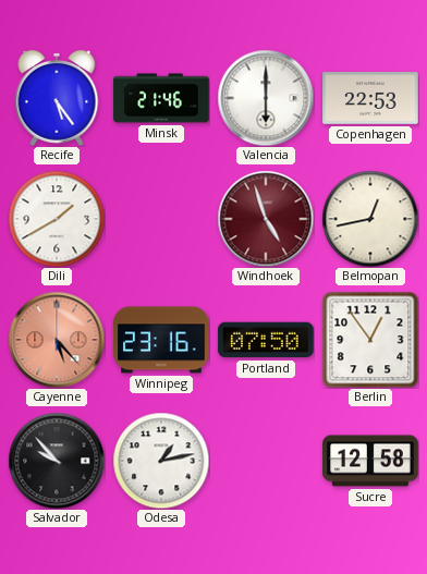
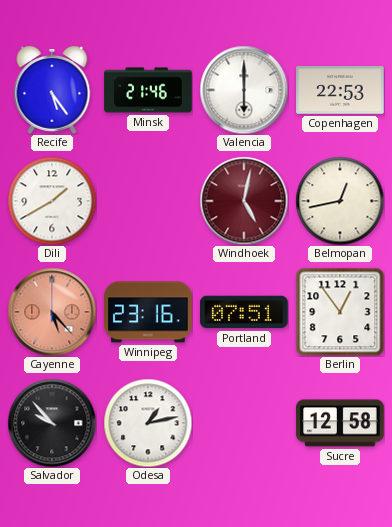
Windhoek: 4:57 -> 5:02
Portland: 07:50 -> 07:51
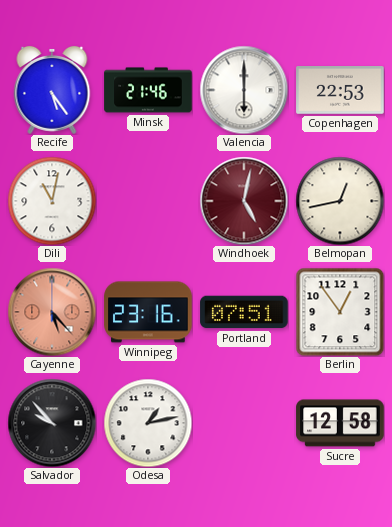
Dili: 1:40 -> 11:02
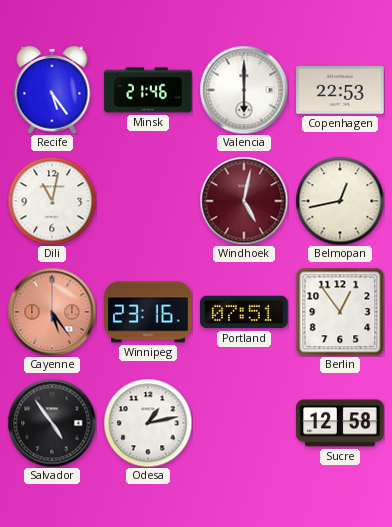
Cayenne: 5:23 -> 5:24
Salvador: 9:53 -> 4:54
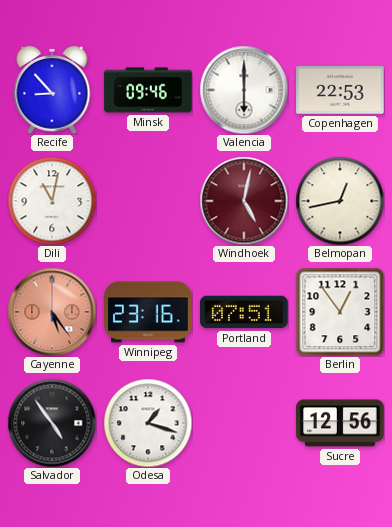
Recife: 5:24 -> 8:53
Minsk: 21:46 -> 09:46
Odesa: 1:13 -> 1:18
Sucre: 12:58 -> 12:56
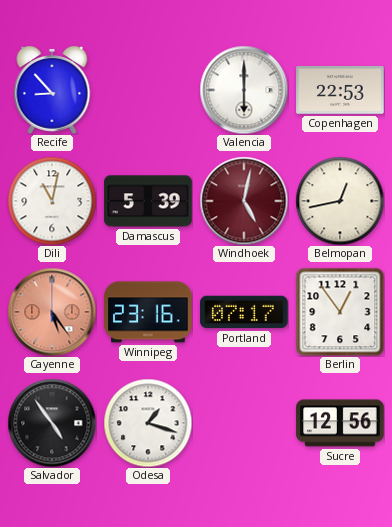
Minsk: 09:46 -> none
Damascus: none -> 5:39
Portland: 07:51 -> 07:17
